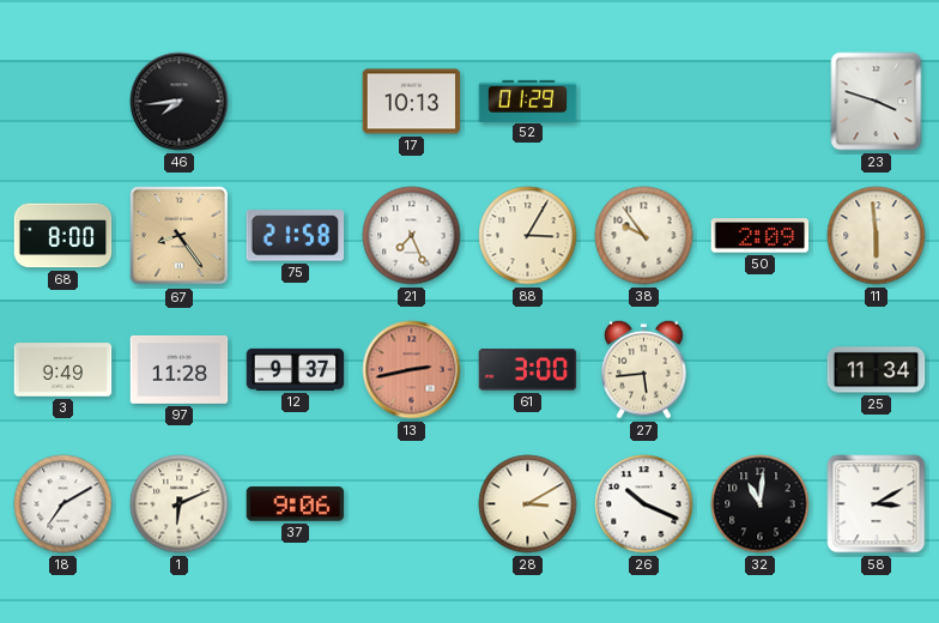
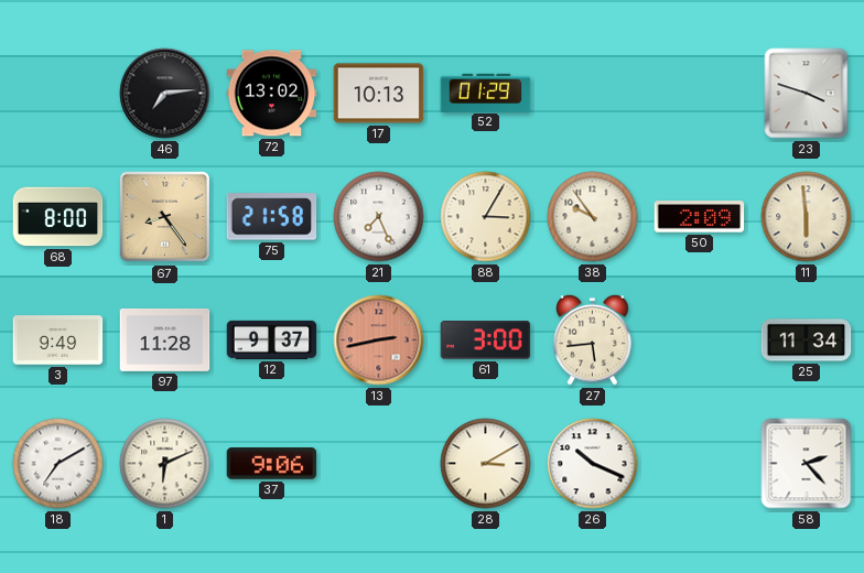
46: 7:44 -> 7:14
72: none -> 13:02
32: 11:01 -> none
58: 3:10 -> 2:23
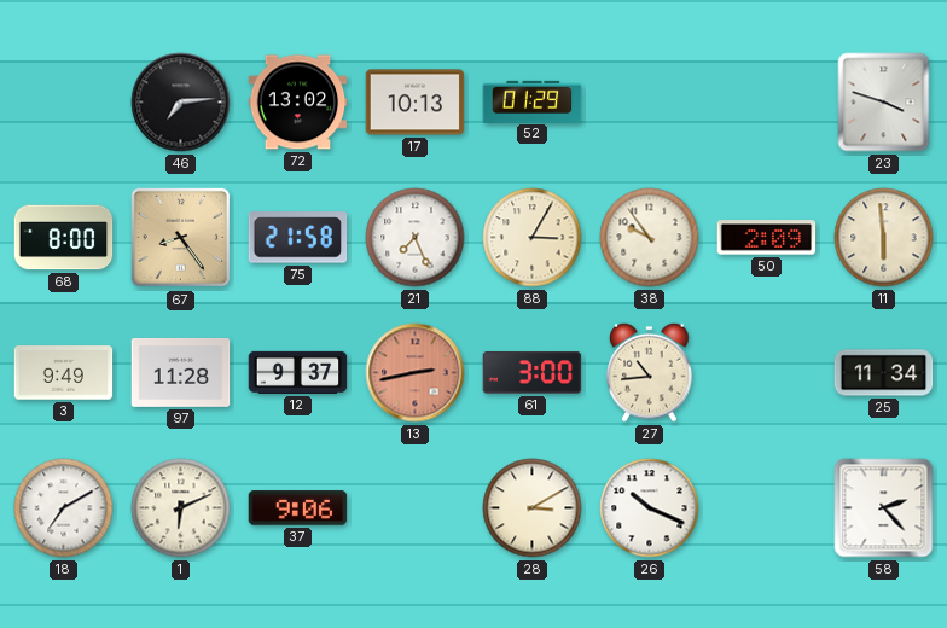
27: 5:44 -> 10:44
